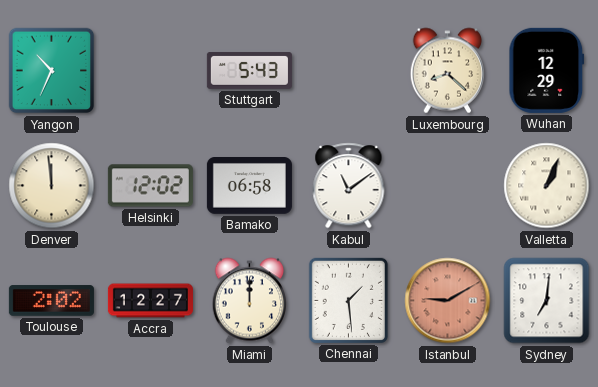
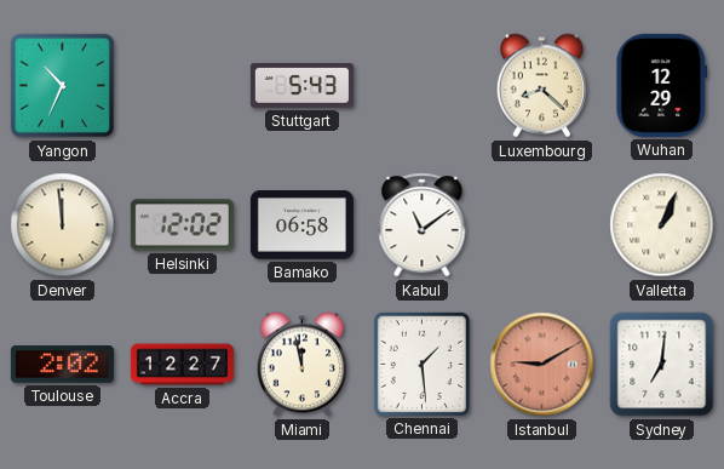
Miami: 12:00 -> 11:58
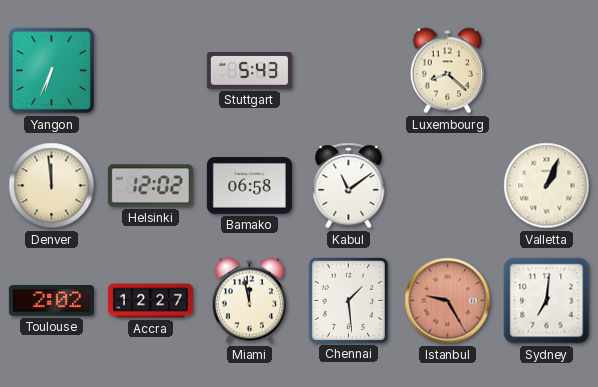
Yangon: 10:34 -> 6:34
Wuhan: 12:29 -> none
Istanbul: 9:10 -> 9:25
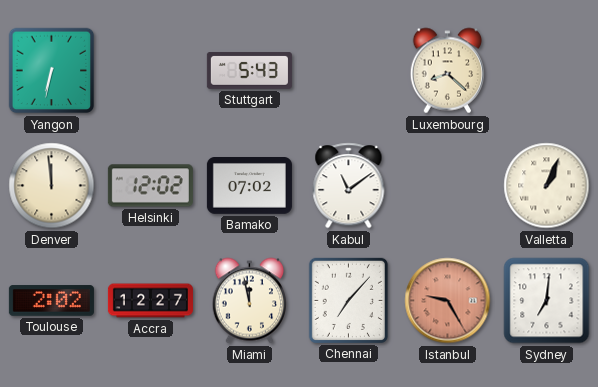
Yangon: 6:34 -> 6:32
Bamako: 06:58 -> 07:02
Chennai: 1:29 -> 7:07
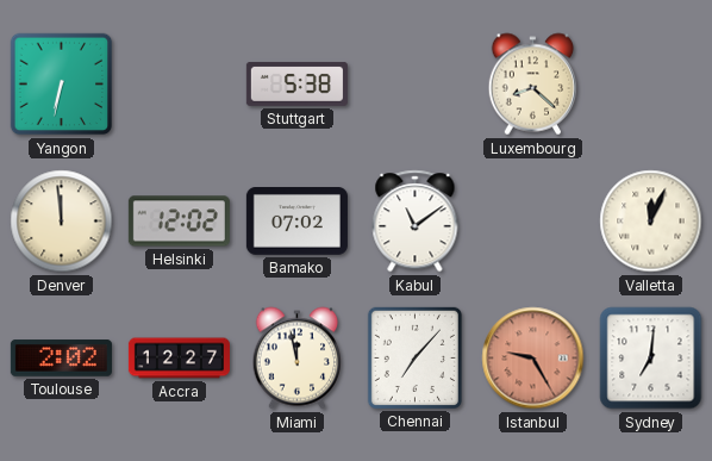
Stuttgart: 5:43 -> 5:38
Valletta: 1:04 -> 12:04
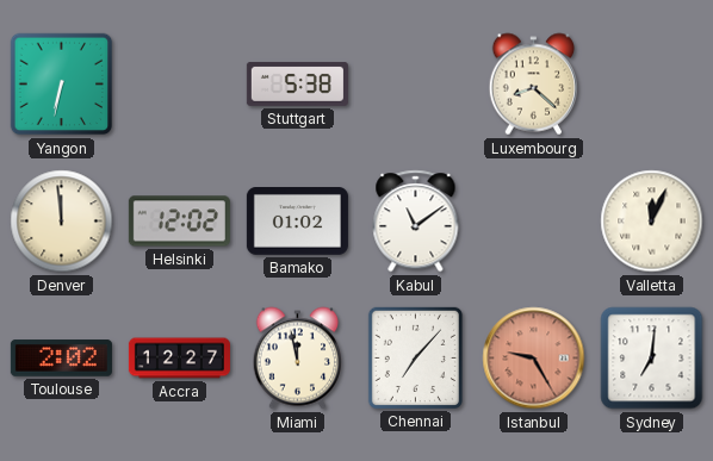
Bamako: 07:02 -> 01:02
